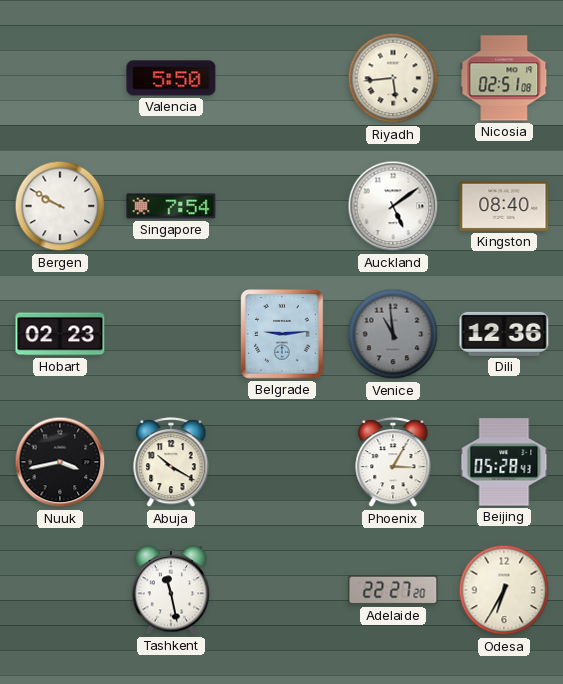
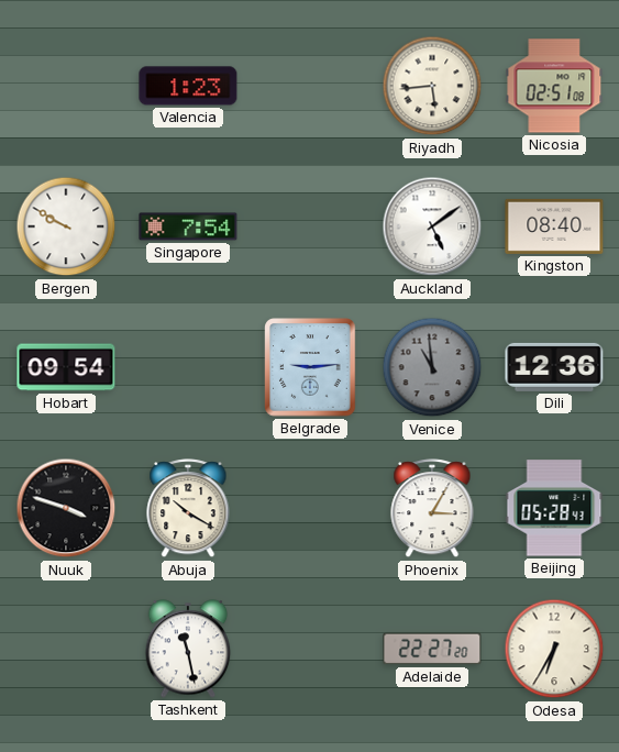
Valencia: 5:50 -> 1:23
Hobart: 02:23 -> 09:54
Nuuk: 3:43 -> 3:48
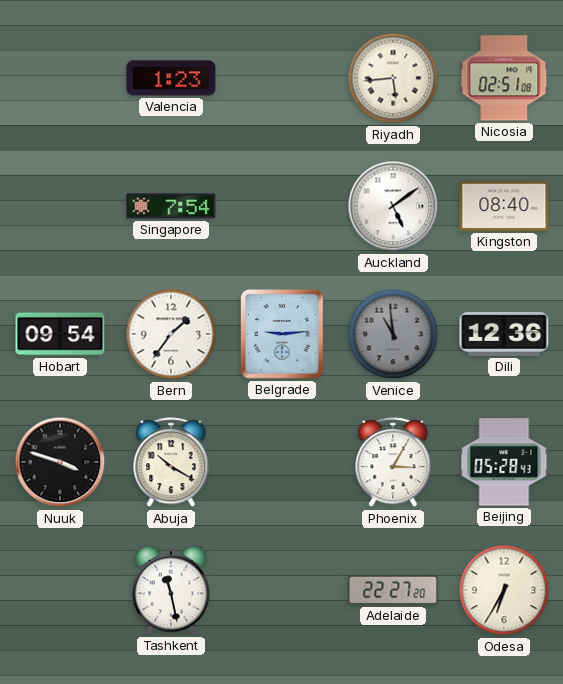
Bergen: 9:50 -> none
Bern: none -> 1:36
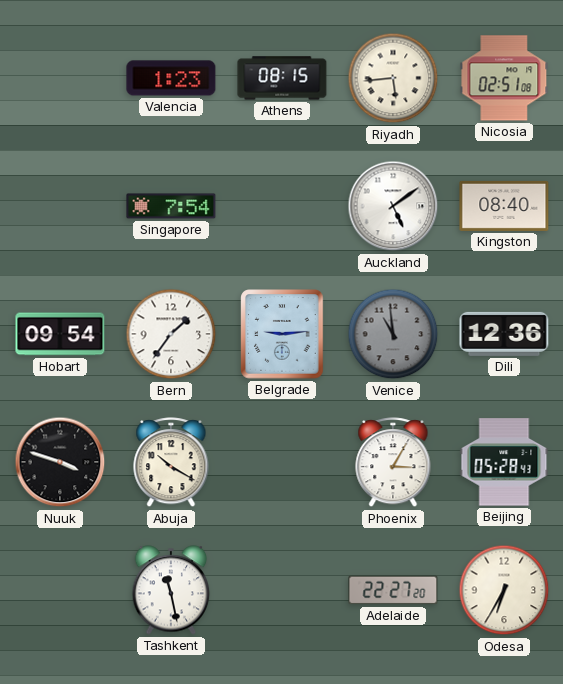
Athens: none -> 08:15
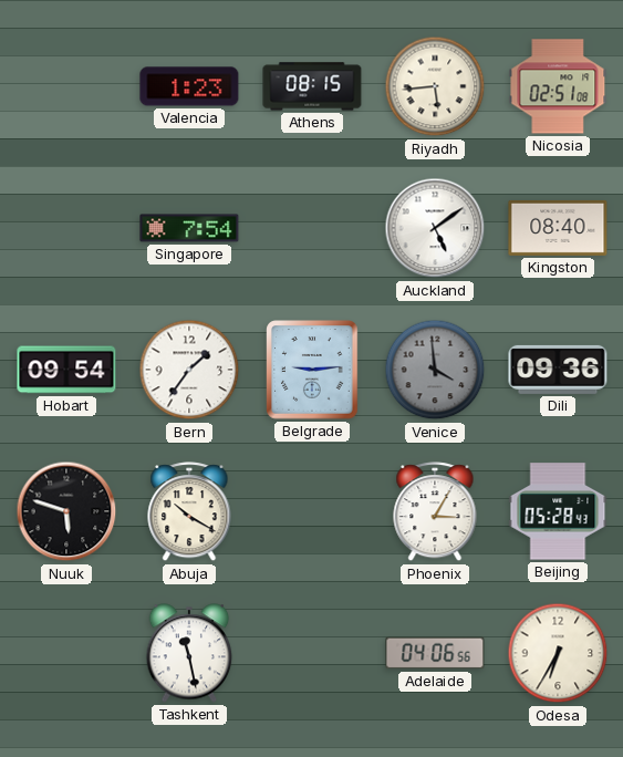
Venice: 10:59 -> 3:59
Dili: 12:36 -> 09:36
Nuuk: 3:48 -> 5:48
Adelaide: 22:27 -> 04:06
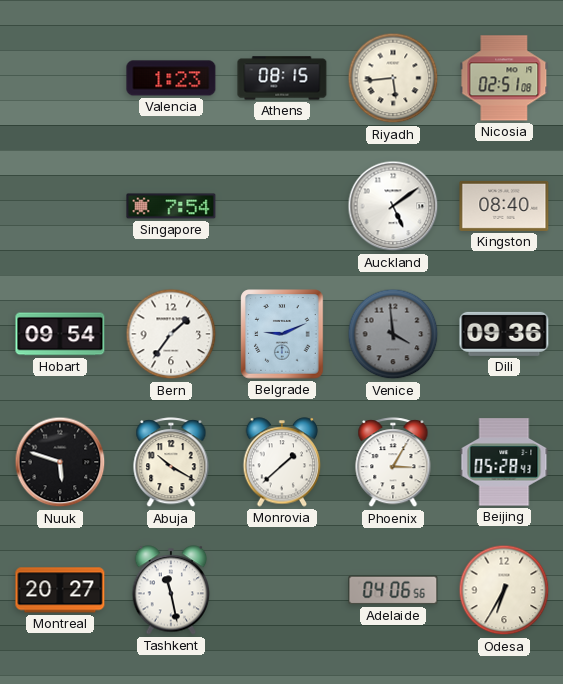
Belgrade: 9:14 -> 9:11
Monrovia: none -> 1:38
Montreal: none -> 20:27
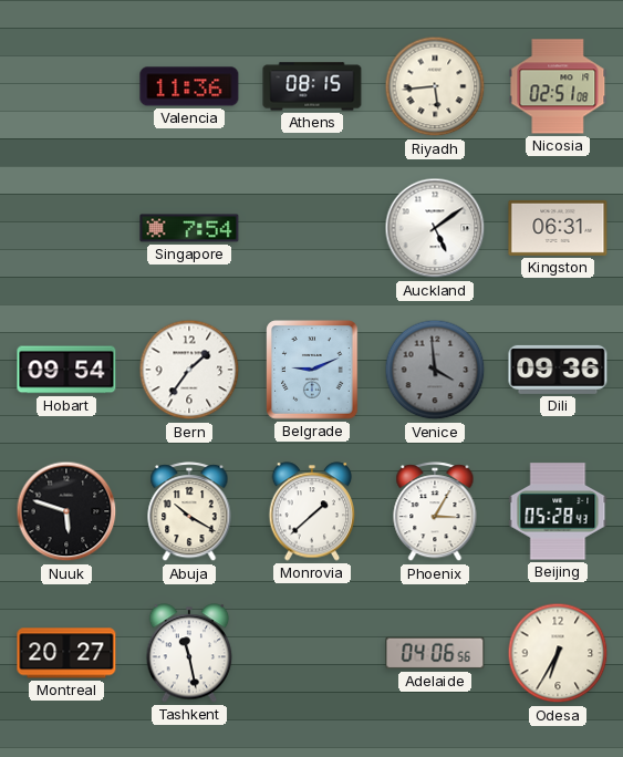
Valencia: 1:23 -> 11:36
Kingston: 08:40 -> 06:31
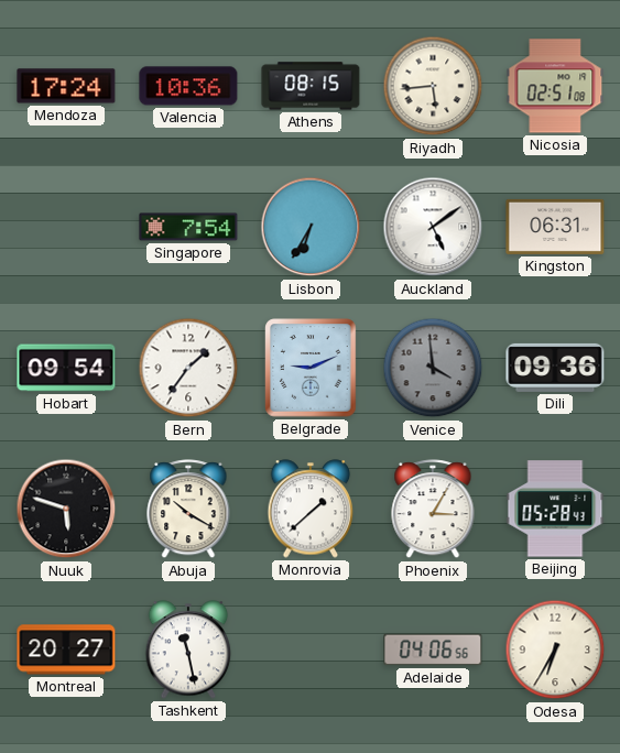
Mendoza: none -> 17:24
Valencia: 11:36 -> 10:36
Lisbon: none -> 6:35
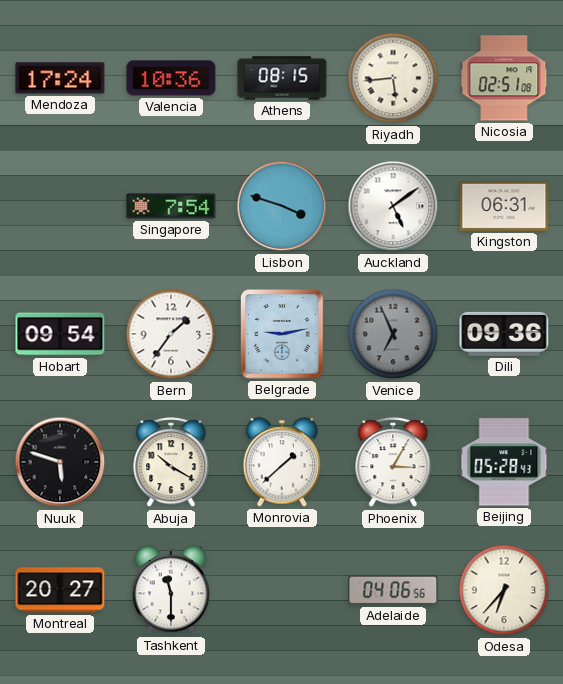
Lisbon: 6:35 -> 3:48
Belgrade: 9:11 -> 9:13
Venice: 3:59 -> 6:56
Tashkent: 11:28 -> 11:30
Odesa: 6:35 -> 6:37
